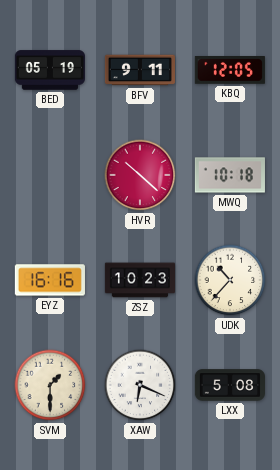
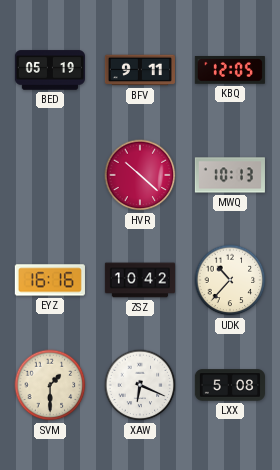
MWQ: 10:18 -> 10:13
ZSZ: 10:23 -> 10:42
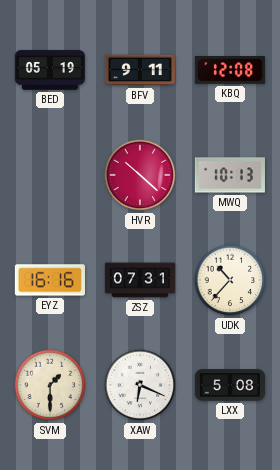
KBQ: 12:05 -> 12:08
ZSZ: 10:42 -> 07:31
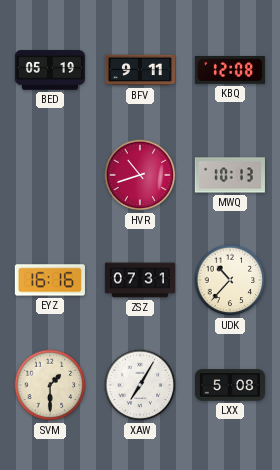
HVR: 10:22 -> 10:42
XAW: 6:19 -> 7:05
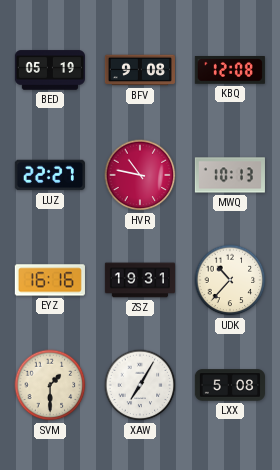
BFV: 9:11 -> 9:08
LUZ: none -> 22:27
HVR: 10:42 -> 10:47
ZSZ: 07:31 -> 19:31
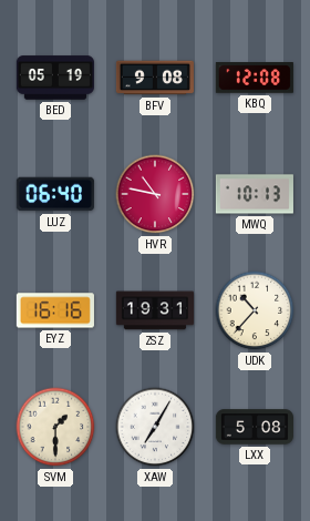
LUZ: 22:27 -> 06:40
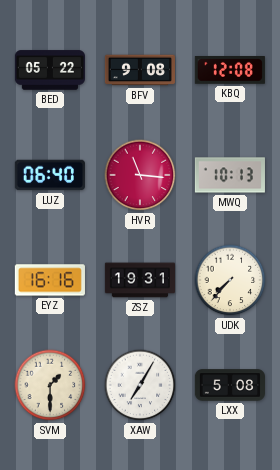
BED: 05:19 -> 05:22
HVR: 10:47 -> 11:16
UDK: 10:37 -> 7:37
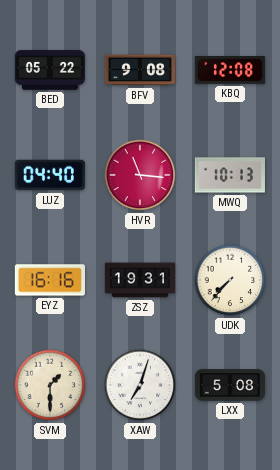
LUZ: 06:40 -> 04:40
XAW: 7:05 -> 7:03
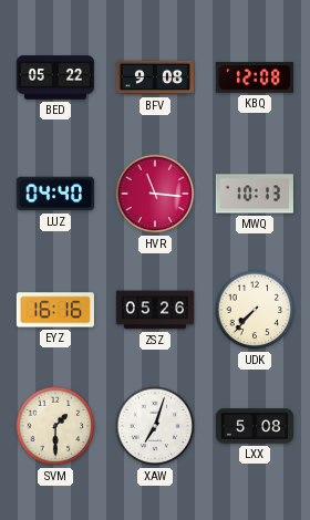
ZSZ: 19:31 -> 05:26
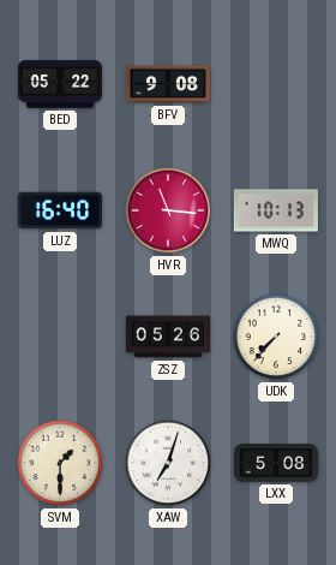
KBQ: 12:08 -> none
LUZ: 04:40 -> 16:40
EYZ: 16:16 -> none
